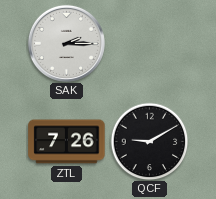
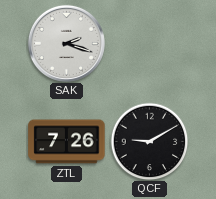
SAK: 2:15 -> 2:18
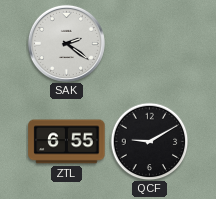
SAK: 2:18 -> 2:21
ZTL: 7:26 -> 6:55
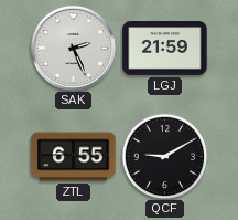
SAK: 2:21 -> 2:26
LGJ: none -> 21:59
